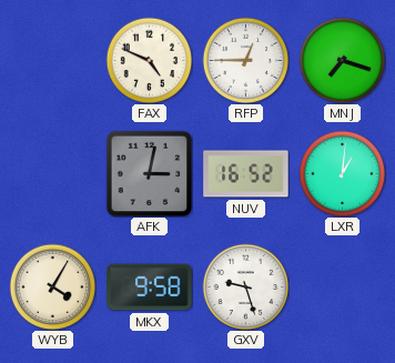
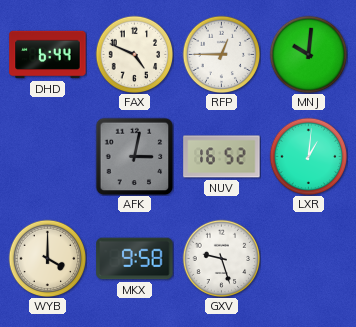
DHD: none -> 6:44
MNJ: 7:18 -> 10:01
WYB: 4:05 -> 4:00
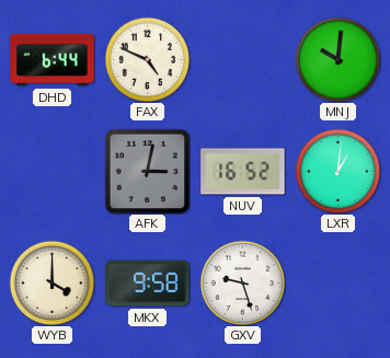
RFP: 12:45 -> none
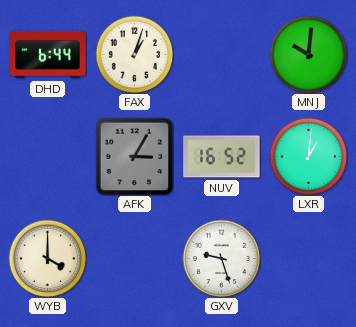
FAX: 4:49 -> 1:03
AFK: 3:02 -> 3:05
MKX: 9:58 -> none
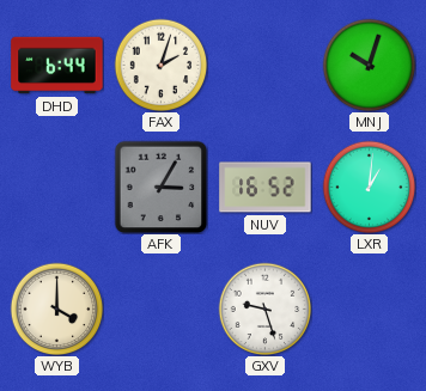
FAX: 1:03 -> 2:03
MNJ: 10:01 -> 10:03
